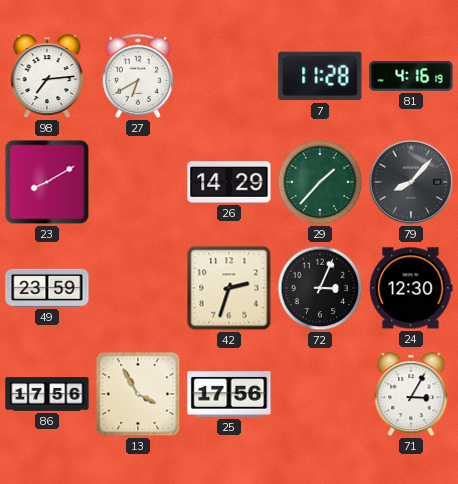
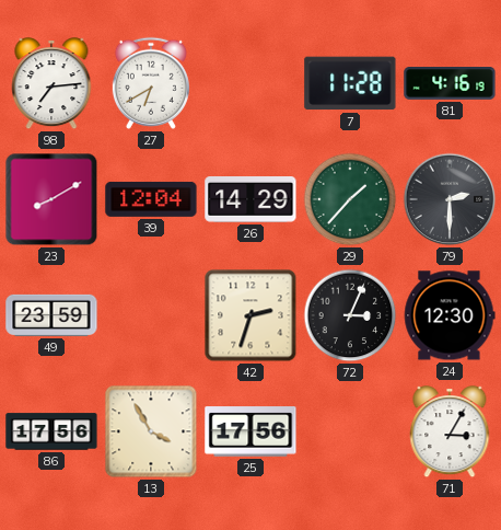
39: none -> 12:04
79: 8:07 -> 2:30
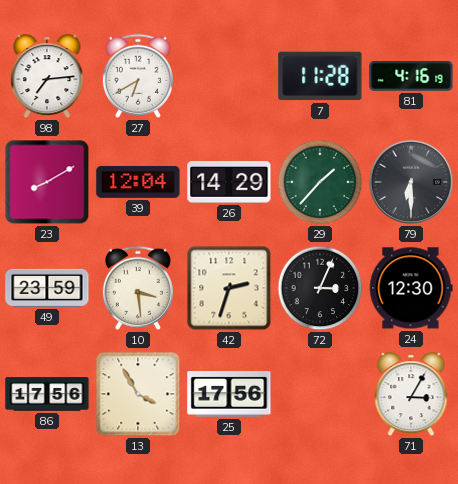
79: 2:30 -> 6:30
10: none -> 3:29
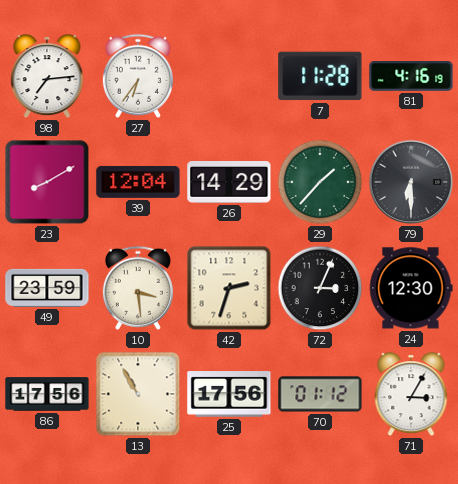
27: 6:40 -> 6:36
13: 3:55 -> 10:55
70: none -> 01:12
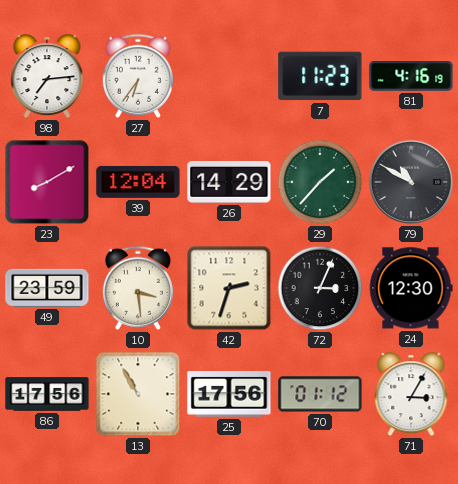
7: 11:28 -> 11:23
79: 6:30 -> 10:50
